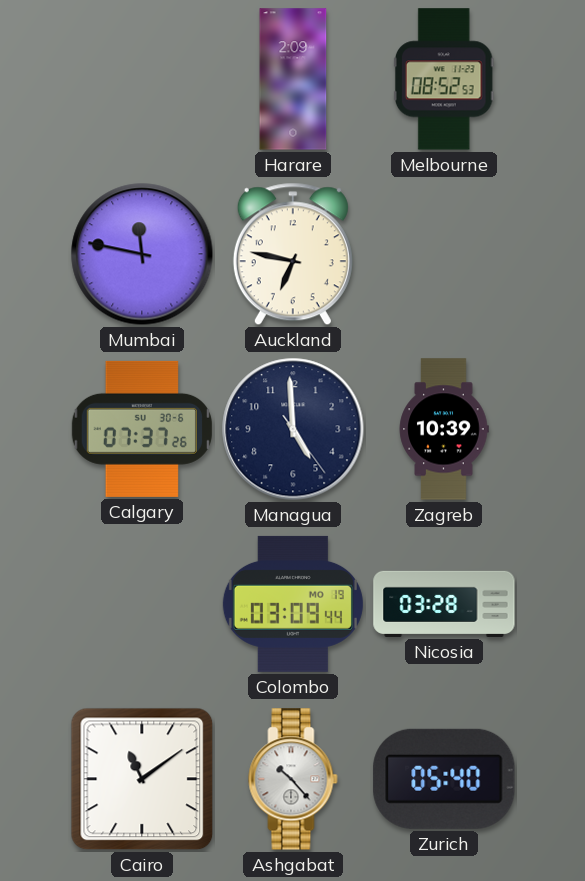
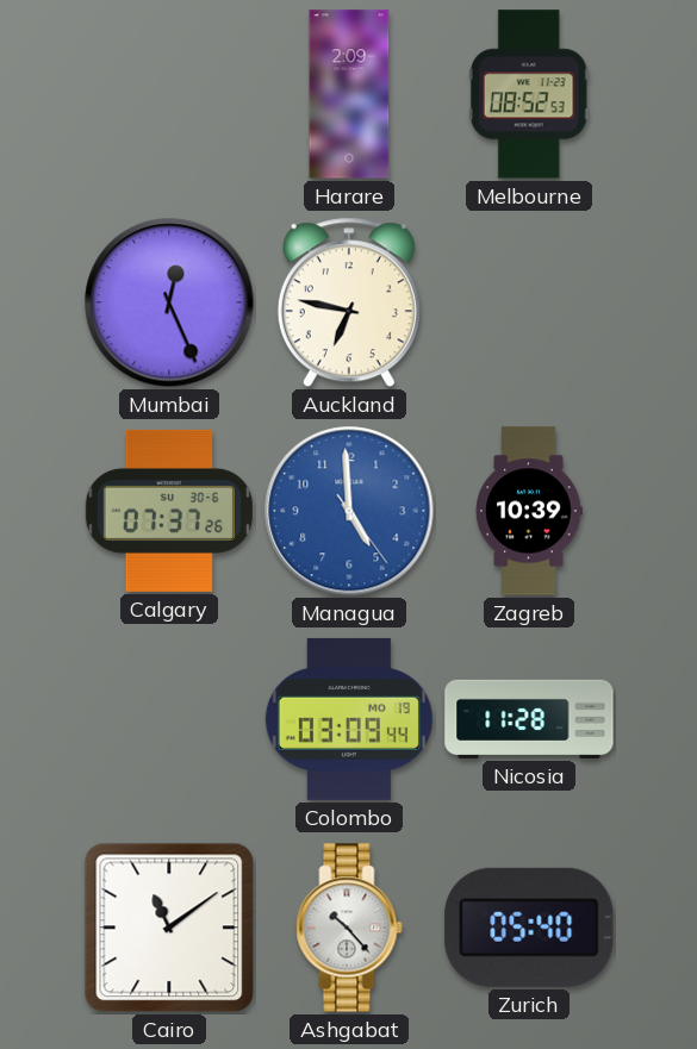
Mumbai: 11:47 -> 12:26
Managua dial: navy -> blue
Nicosia: 03:28 -> 11:28
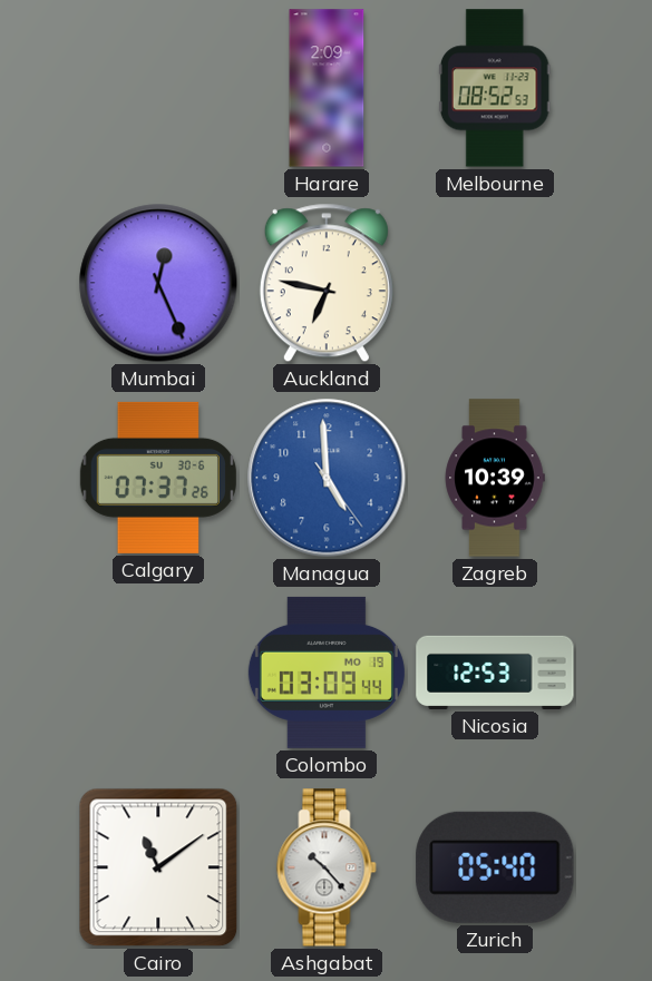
Nicosia: 11:28 -> 12:53
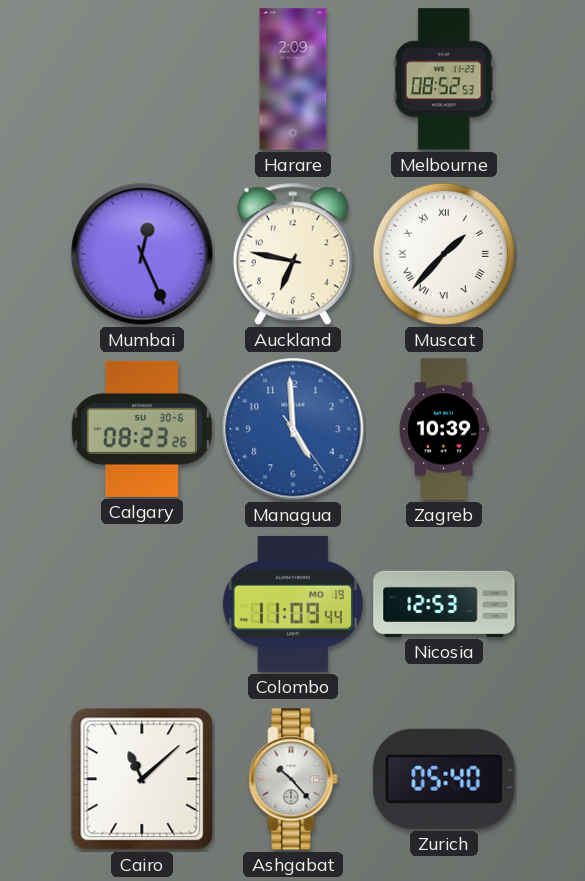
Muscat: none -> 1:37
Calgary: 07:37 -> 08:23
Colombo: 03:09 -> 11:09
Cairo: 11:09 -> 11:08
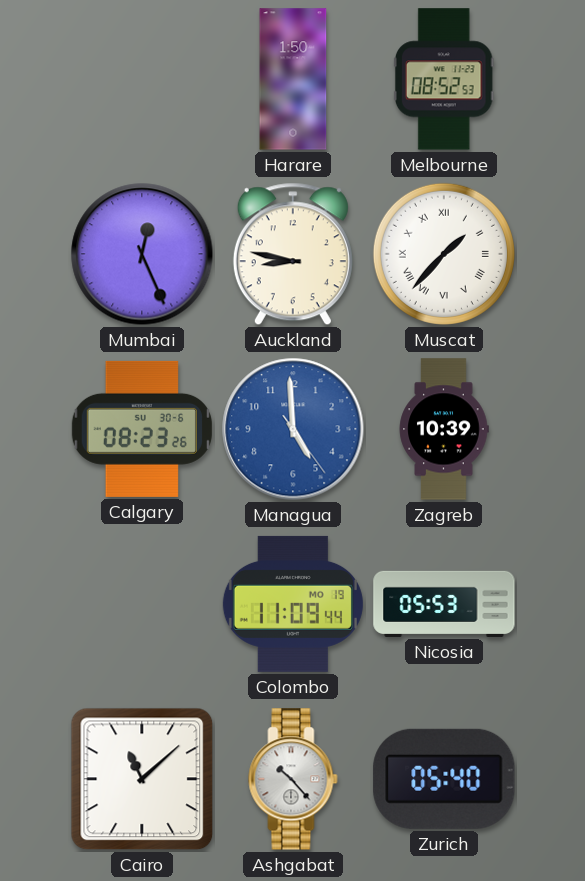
Harare: 2:09 -> 1:50
Auckland: 6:47 -> 8:47
Nicosia: 12:53 -> 05:53
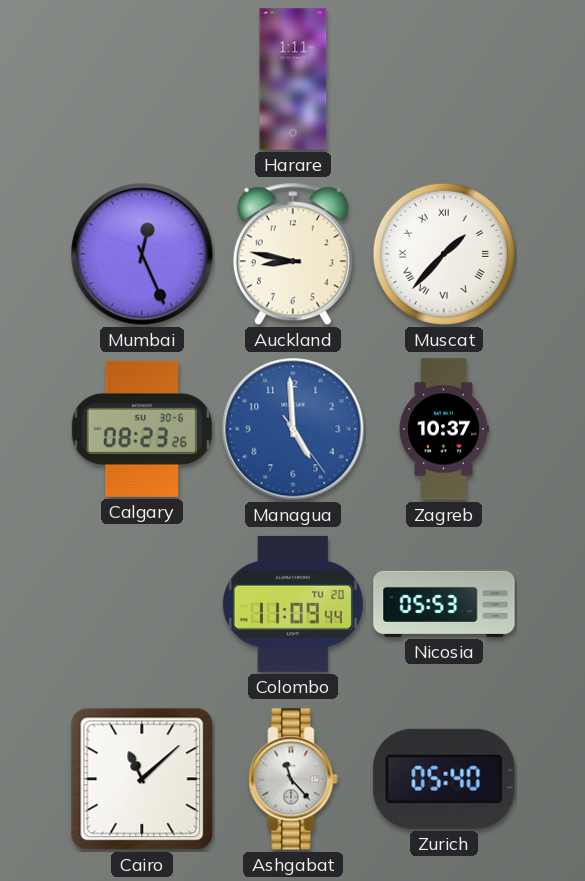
Harare: 1:50 -> 1:11
Melbourne: 08:52 -> none
Zagreb: 10:39 -> 10:37
Colombo date: MO 19 -> TU 20
Ashgabat: 10:23 -> 11:23
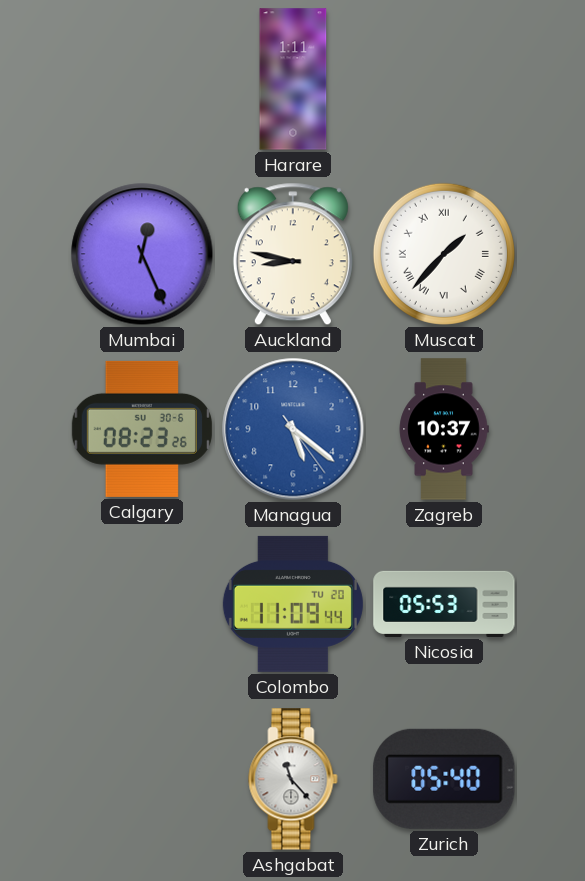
Managua: 4:59 -> 5:21
Cairo: 11:08 -> none
